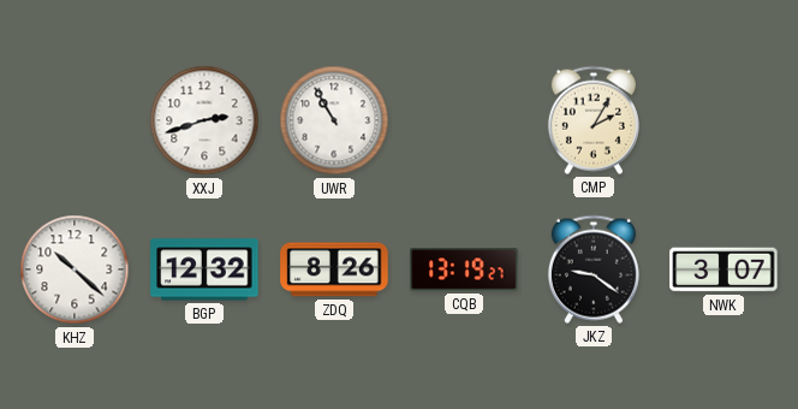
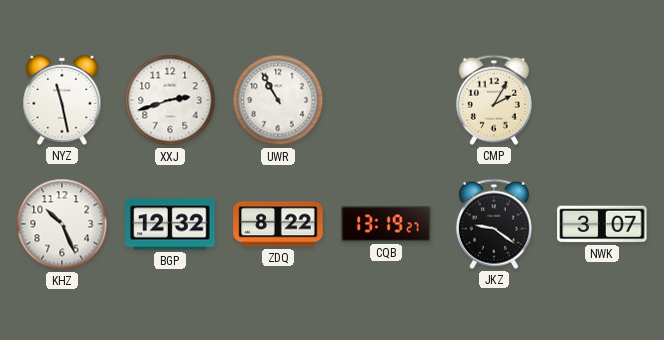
NYZ: none -> 11:28
KHZ: 10:22 -> 10:26
ZDQ: 8:26 -> 8:22
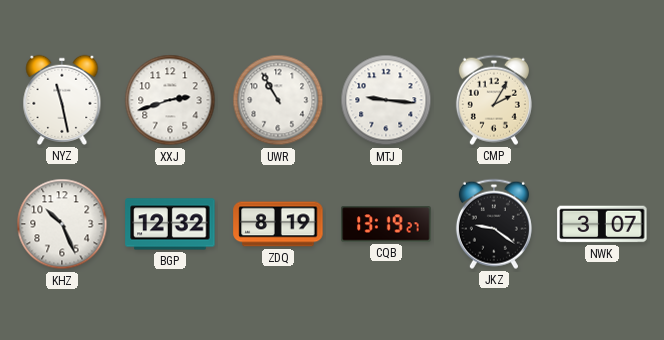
MTJ: none -> 9:16
ZDQ: 8:22 -> 8:19
